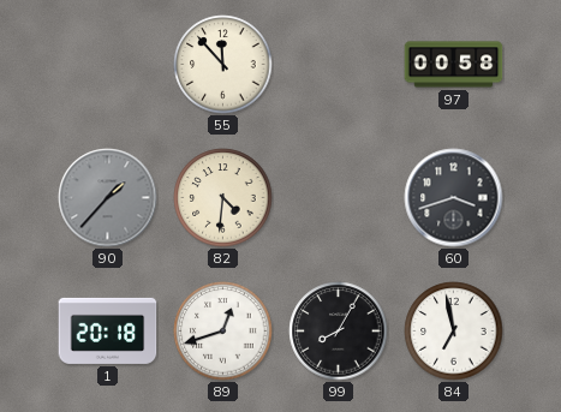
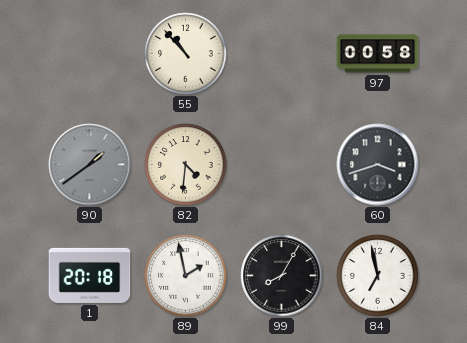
55: 11:53 -> 10:53
90: 1:37 -> 1:39
89: 12:42 -> 1:58
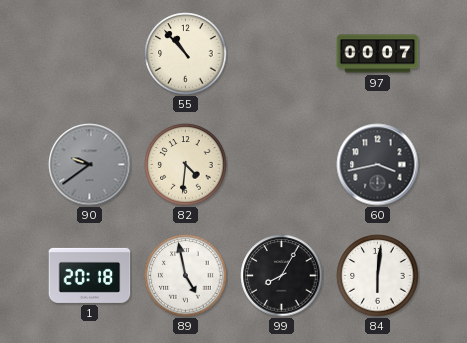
97: 00:58 -> 00:07
90: 1:39 -> 9:39
60: 3:42 -> 3:43
89: 1:58 -> 4:58
84: 6:58 -> 6:01
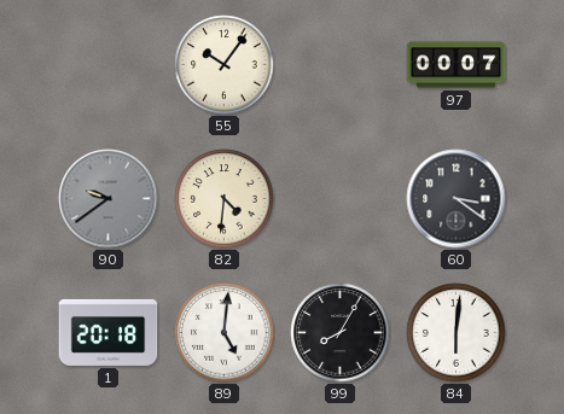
55: 10:53 -> 10:06
60: 3:43 -> 3:21
89: 4:58 -> 5:01
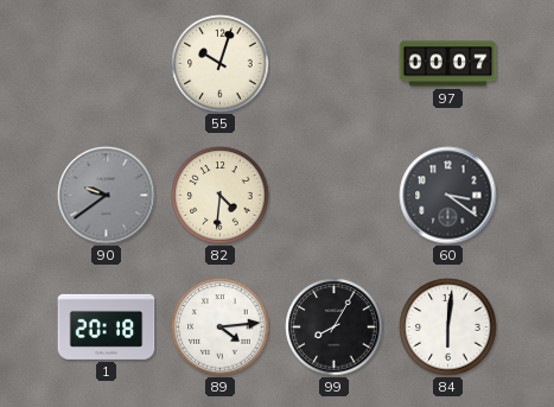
55: 10:06 -> 10:03
89: 5:01 -> 4:14
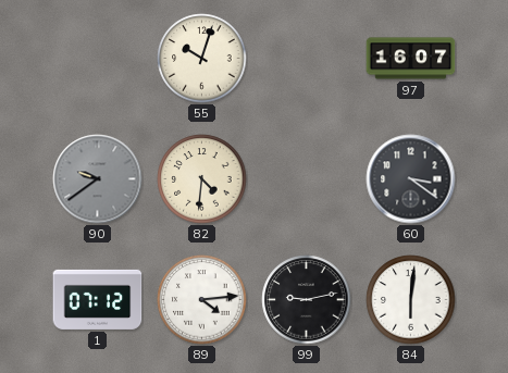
97: 00:07 -> 16:07
1: 20:18 -> 07:12
99: 8:05 -> 9:13
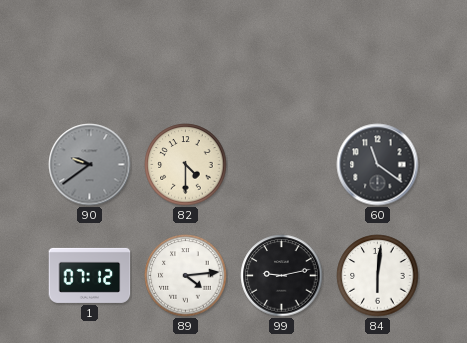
55: 10:03 -> none
97: 16:07 -> none
82: 4:31 -> 4:30
60: 3:21 -> 11:21
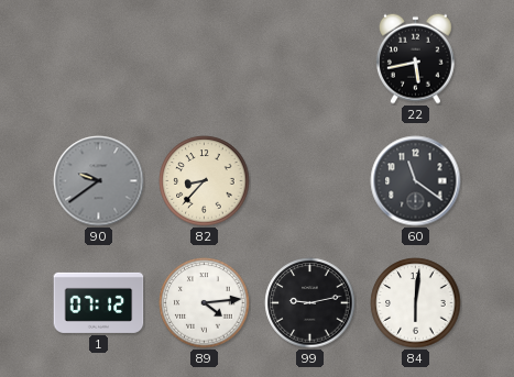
22: none -> 5:43
82: 4:30 -> 8:37
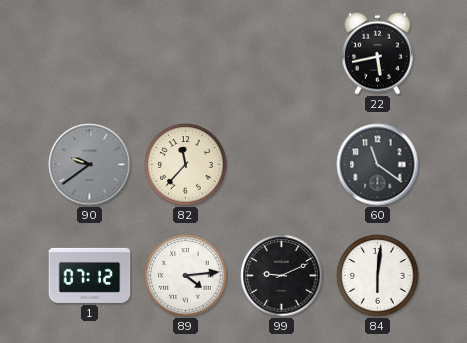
82: 8:37 -> 11:37
99: 9:13 -> 9:11
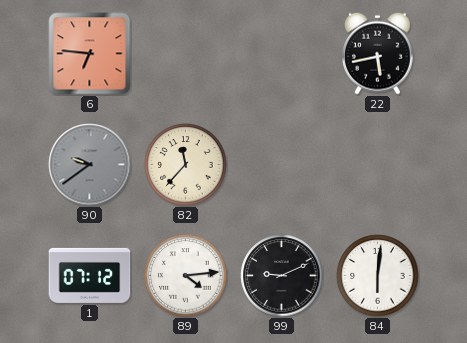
6: none -> 6:46
60: 11:21 -> none
